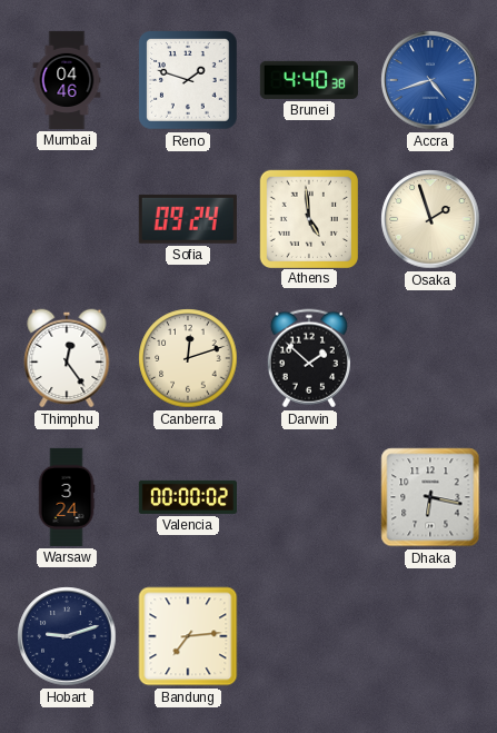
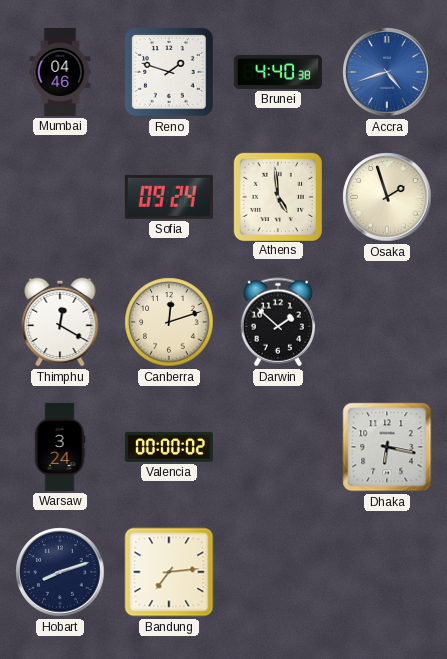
Thimphu: 12:24 -> 12:20
Hobart: 9:12 -> 8:12
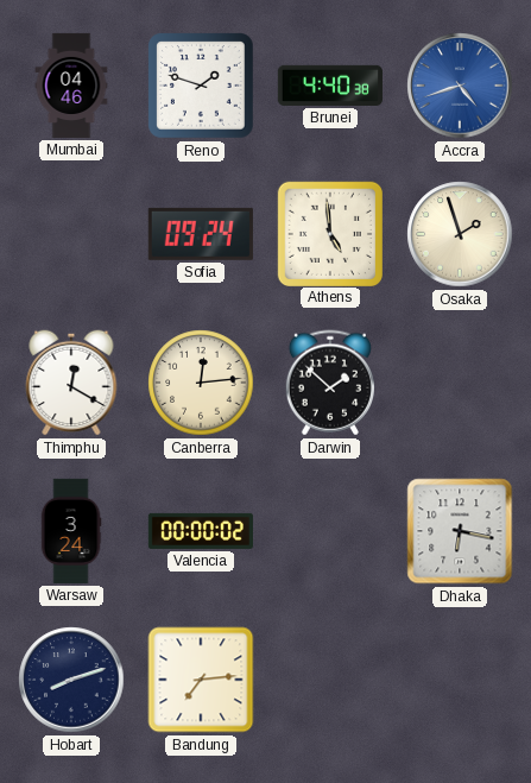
Canberra: 12:12 -> 12:14
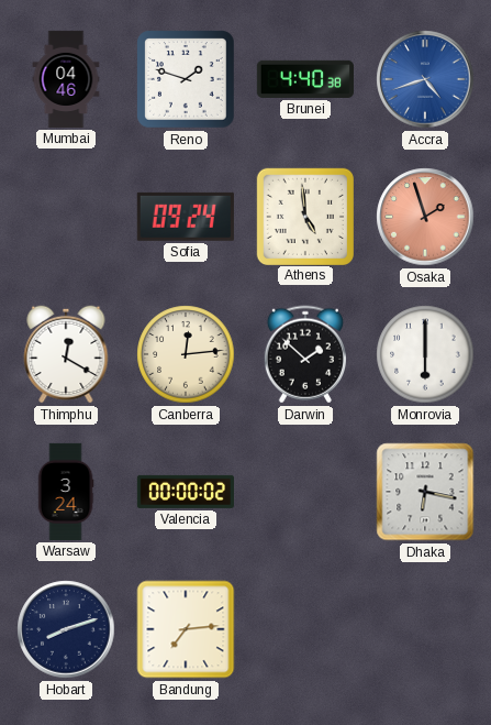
Osaka dial: cream -> salmon
Monrovia: none -> 6:00
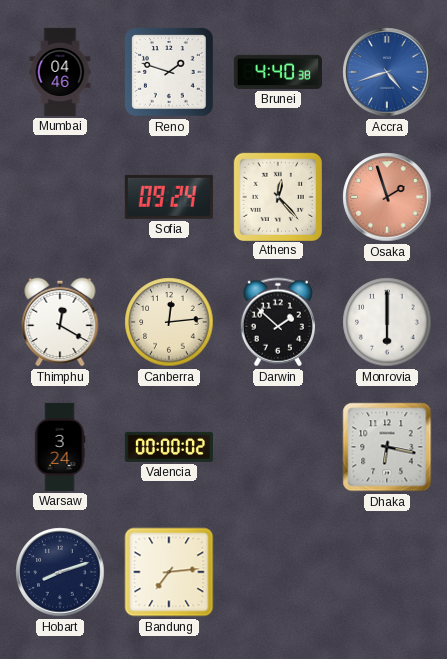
Athens: 4:59 -> 12:23
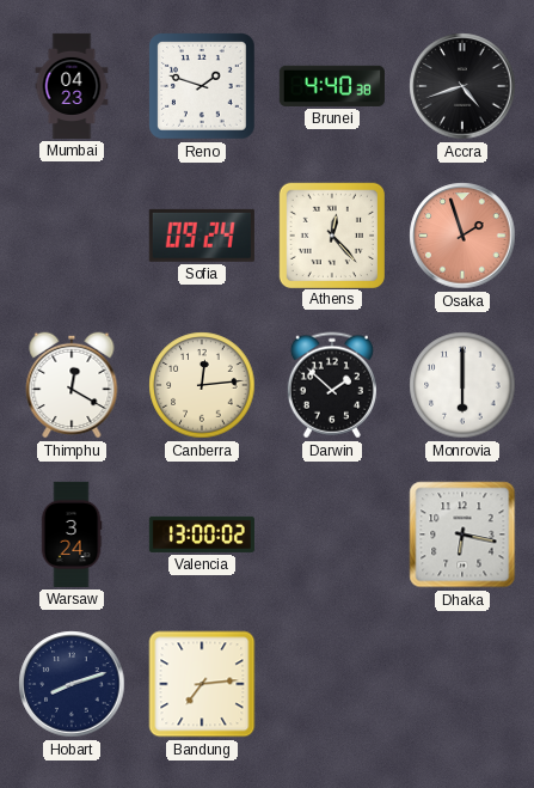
Mumbai: 04:46 -> 04:23
Accra dial: blue -> black
Valencia: 00:00 -> 13:00
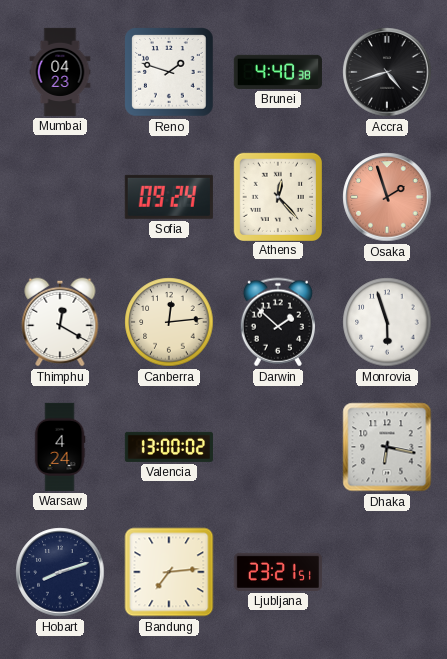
Monrovia: 6:00 -> 5:57
Warsaw: 3:24 -> 4:24
Ljubljana: none -> 23:21
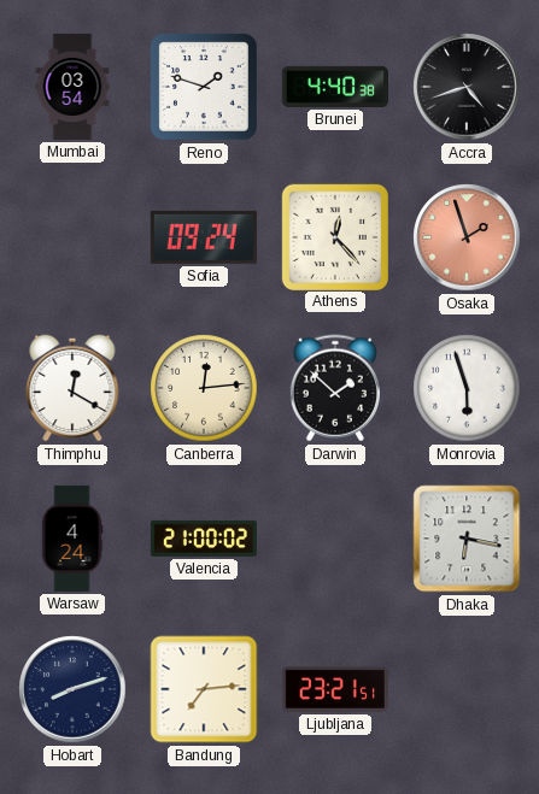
Mumbai: 04:23 -> 03:54
Valencia: 13:00 -> 21:00
